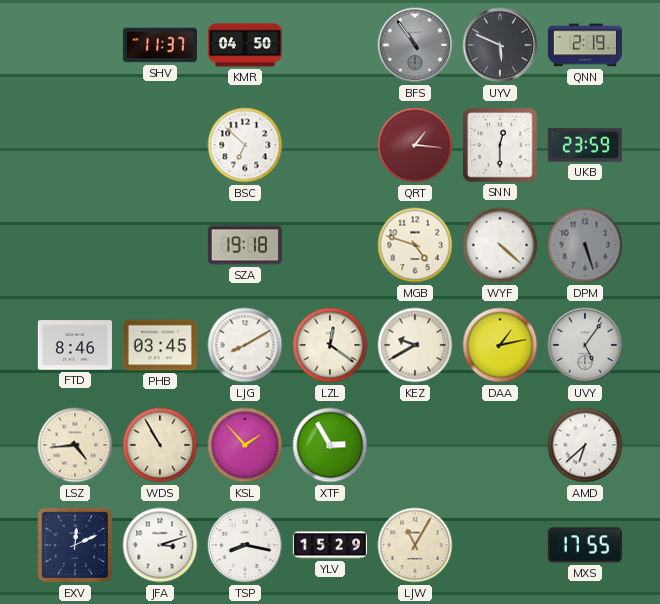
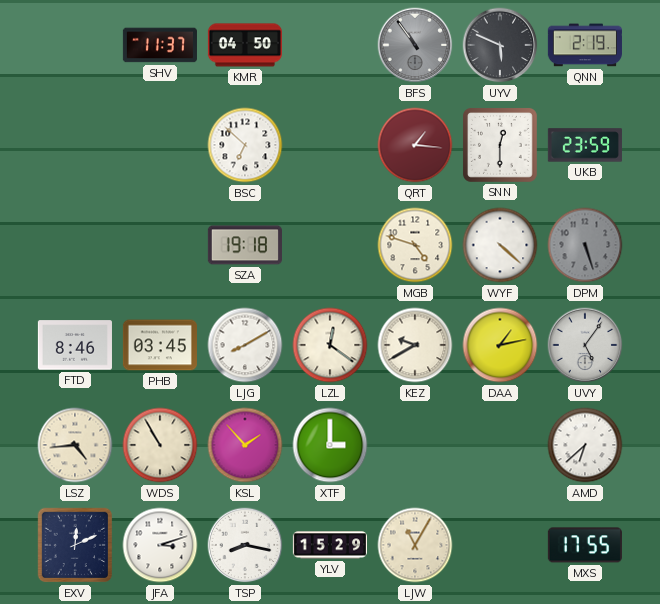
XTF: 2:55 -> 3:00
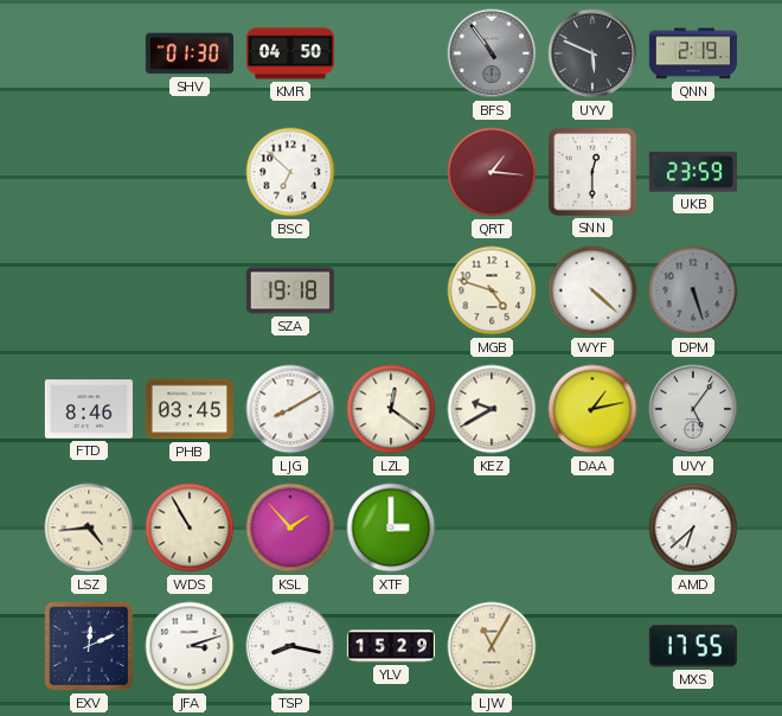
SHV: 11:37 -> 01:30
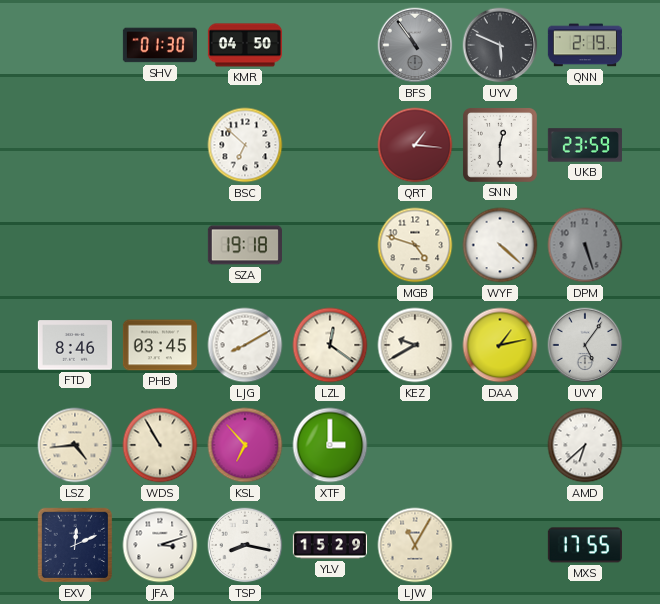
KSL: 1:53 -> 6:53
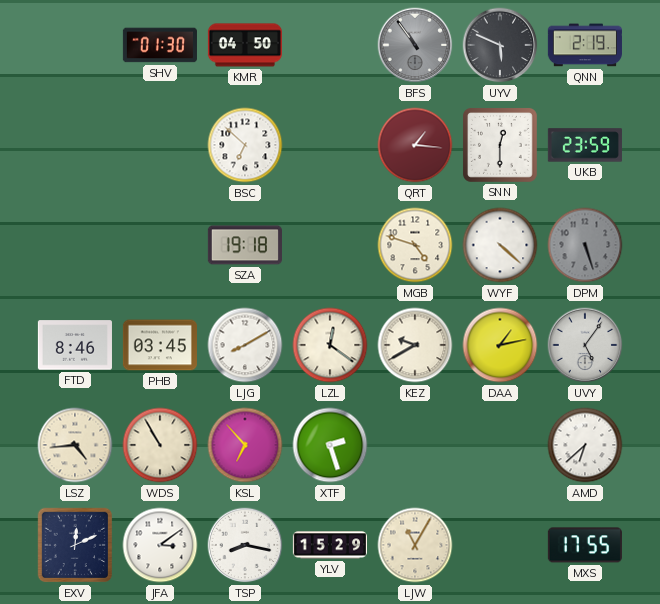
XTF: 3:00 -> 2:27
JFA: 3:12 -> 3:09
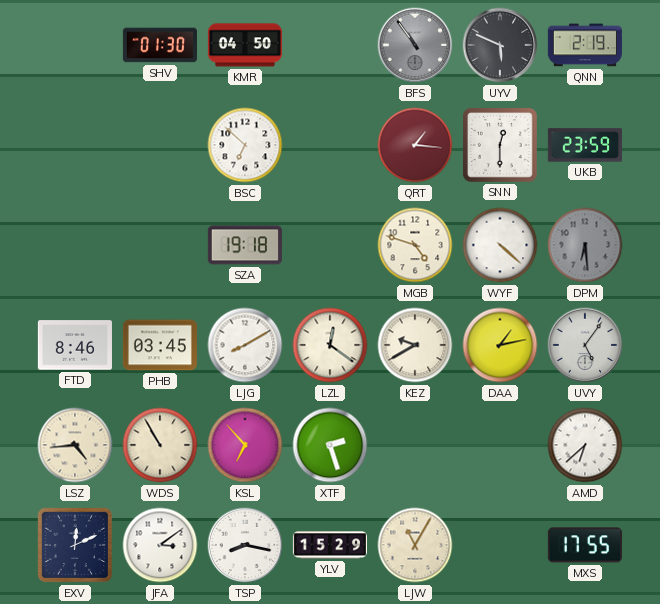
DPM: 5:27 -> 6:29
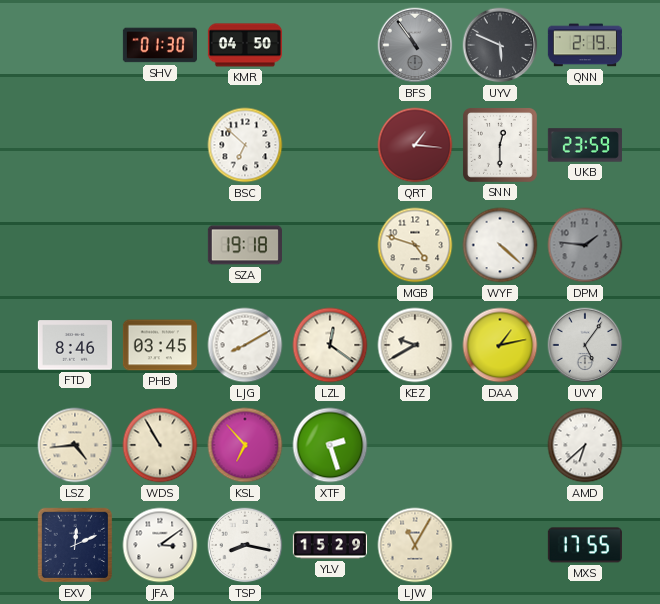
DPM: 6:29 -> 1:46
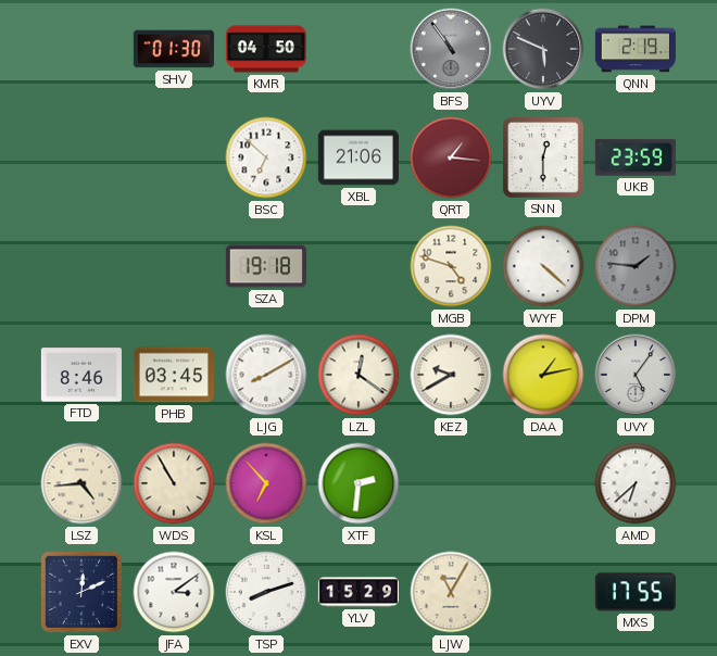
XBL: none -> 21:06
XTF: 2:27 -> 2:31
TSP: 8:17 -> 8:12
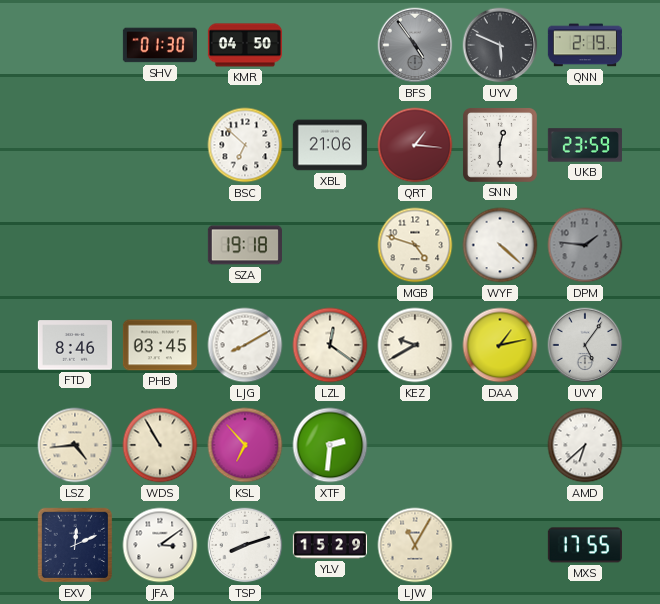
BFS: 10:54 -> 4:54
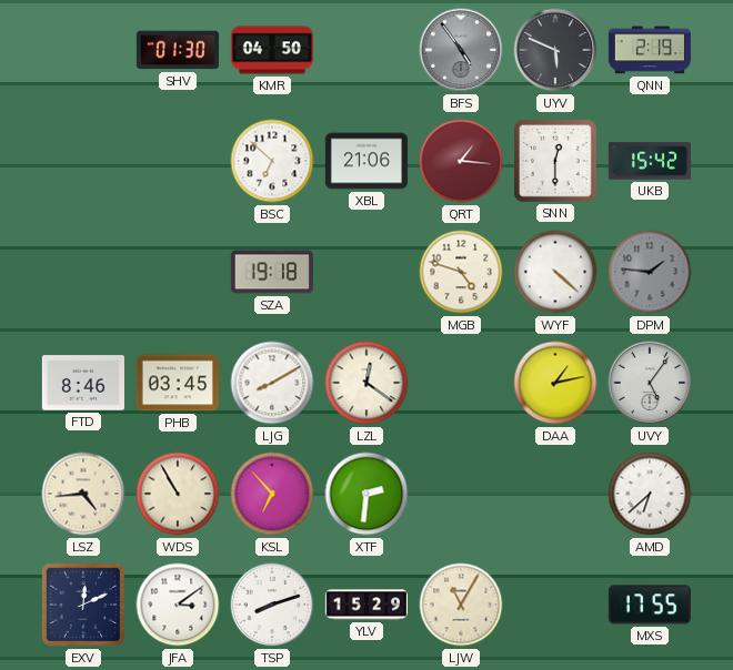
UKB: 23:59 -> 15:42
KEZ: 9:40 -> none
